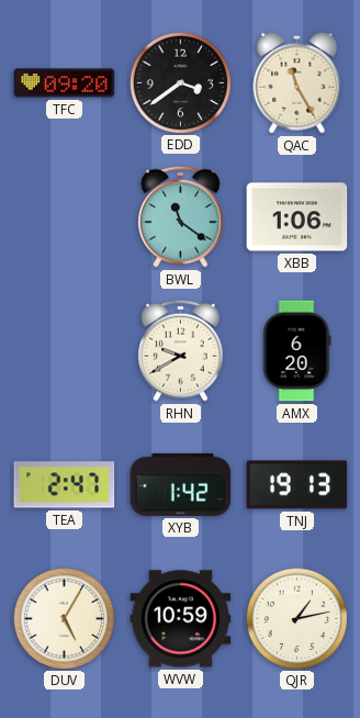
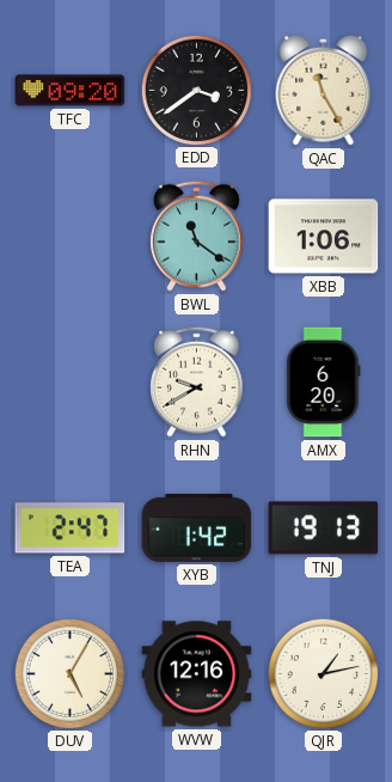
WVW: 10:59 -> 12:16
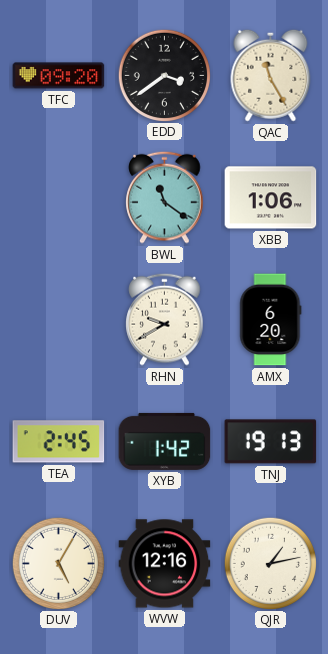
TEA: 2:47 -> 2:45
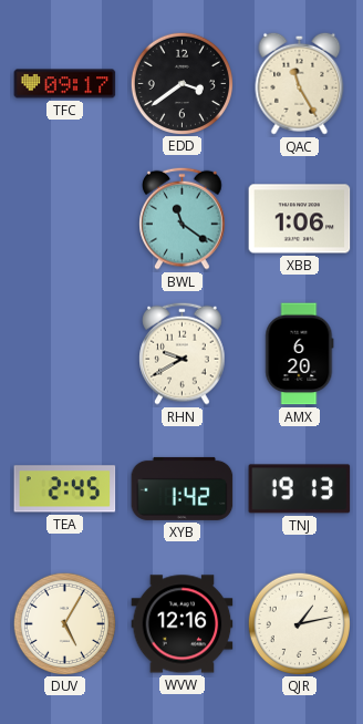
TFC: 09:20 -> 09:17
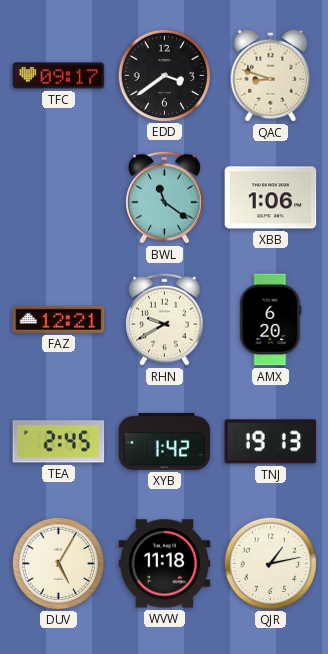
QAC: 11:25 -> 8:48
FAZ: none -> 12:21
WVW: 12:16 -> 11:18
